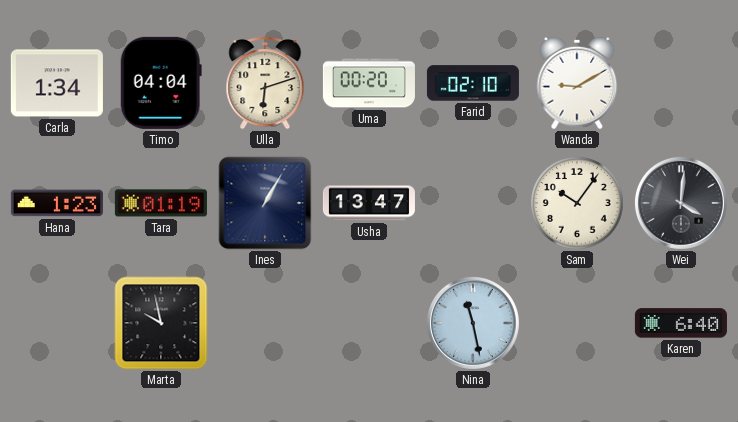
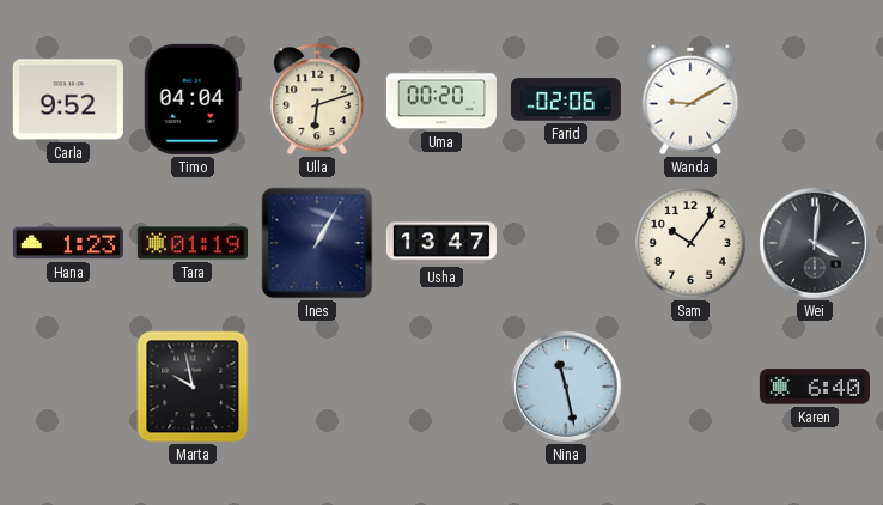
Carla: 1:34 -> 9:52
Farid: 02:10 -> 02:06
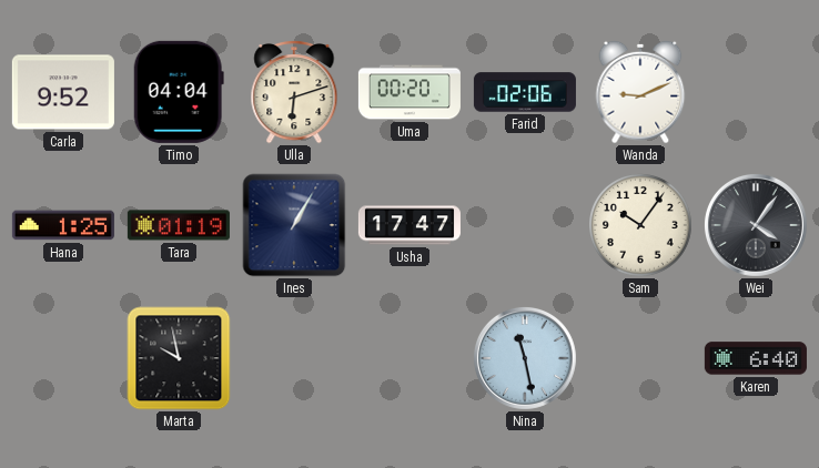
Wanda: 9:10 -> 9:11
Hana: 1:23 -> 1:25
Usha: 13:47 -> 17:47
Wei: 4:01 -> 4:06
